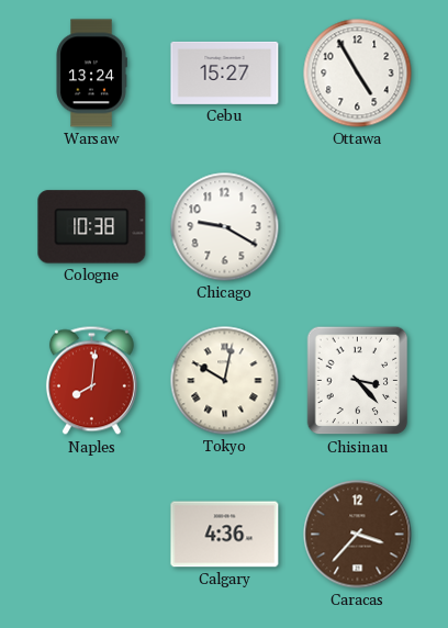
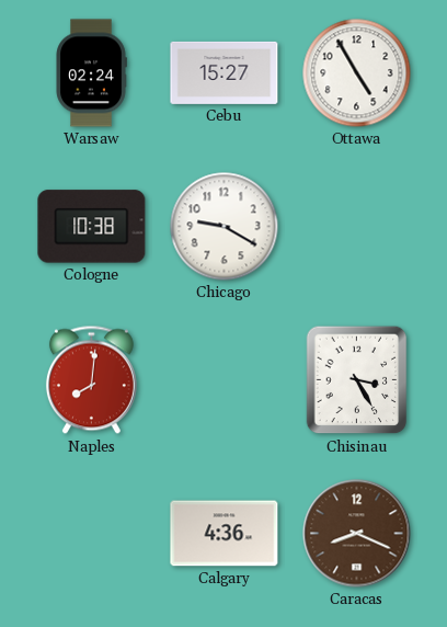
Warsaw: 13:24 -> 02:24
Tokyo: 10:02 -> none
Chisinau: 3:23 -> 3:25
Caracas: 3:37 -> 8:19
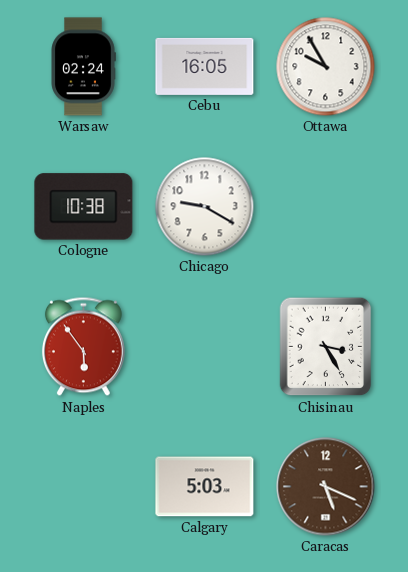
Cebu: 15:27 -> 16:05
Ottawa: 4:55 -> 9:55
Naples: 8:01 -> 5:54
Calgary: 4:36 -> 5:03
Caracas: 8:19 -> 5:19
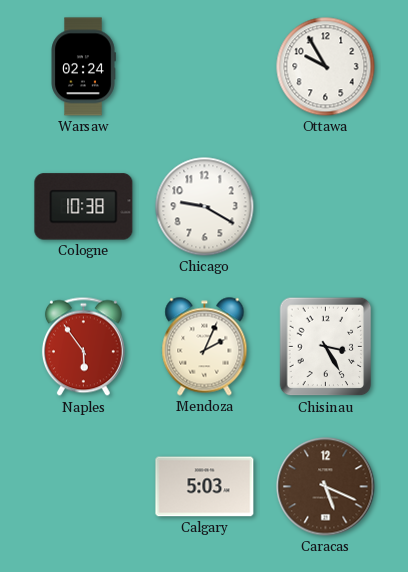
Cebu: 16:05 -> none
Mendoza: none -> 2:04
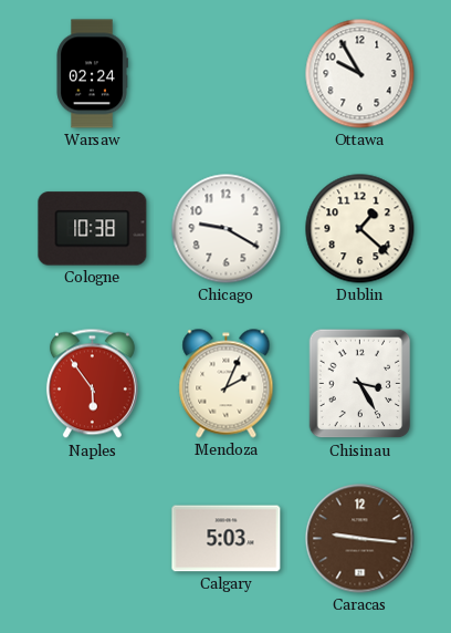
Dublin: none -> 1:22
Caracas: 5:19 -> 9:16
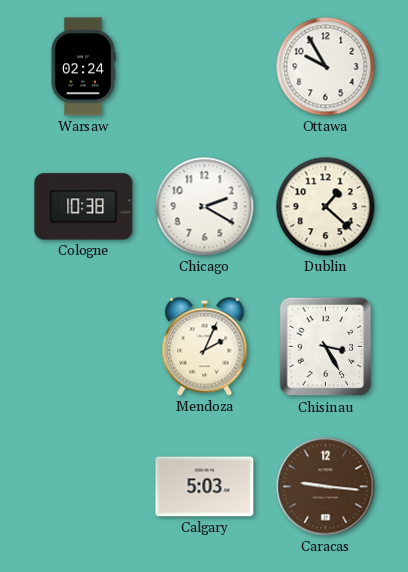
Chicago: 9:20 -> 2:20
Naples: 5:54 -> none
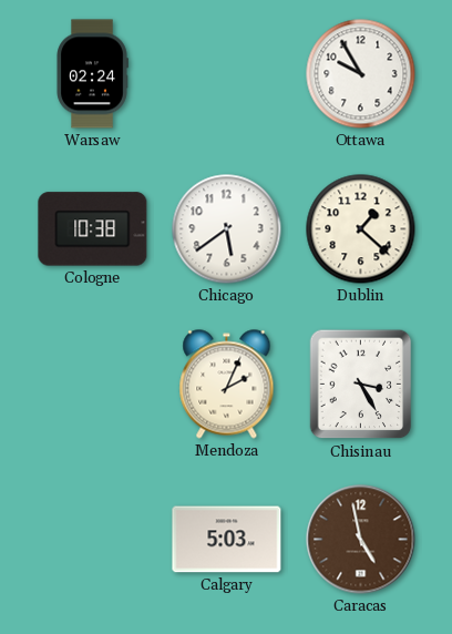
Chicago: 2:20 -> 5:39
Caracas: 9:16 -> 4:58
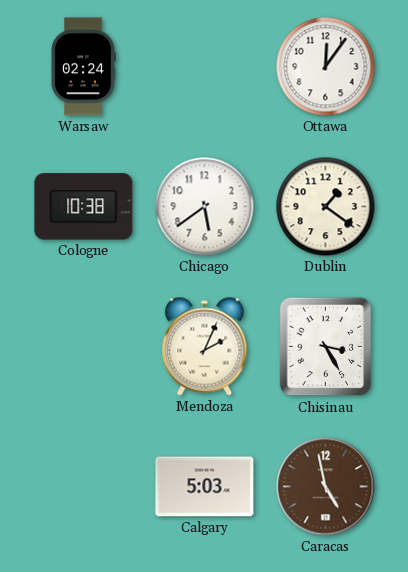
Ottawa: 9:55 -> 12:06
Dublin: 1:22 -> 1:21
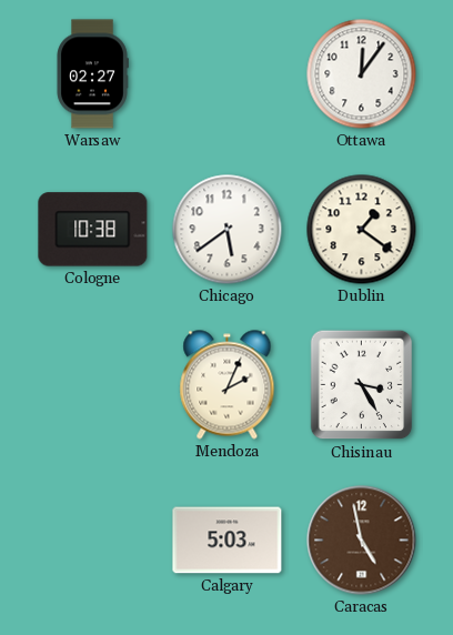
Warsaw: 02:24 -> 02:27
